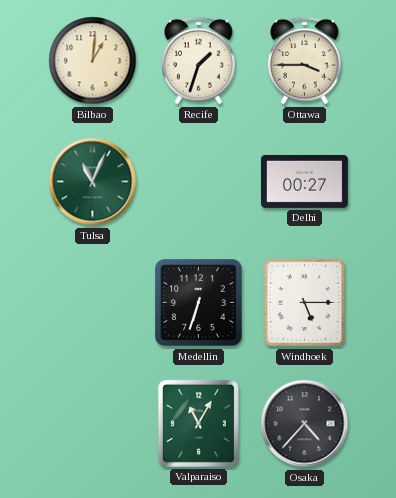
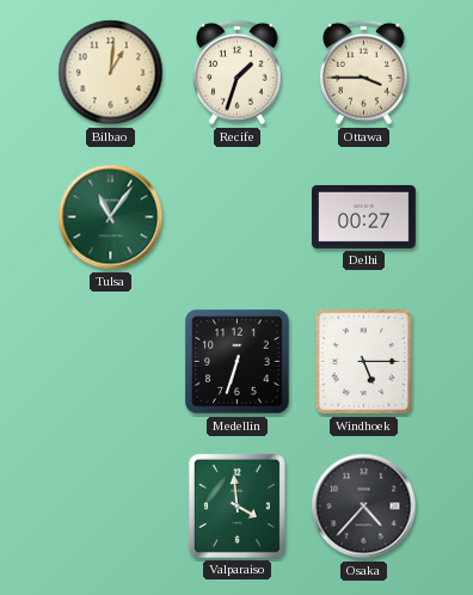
Tulsa: 11:04 -> 11:06
Valparaiso: 11:05 -> 3:59
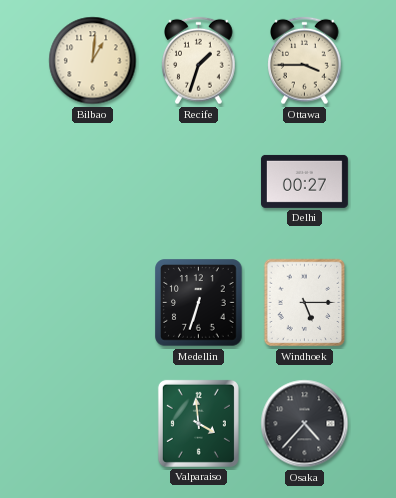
Tulsa: 11:06 -> none
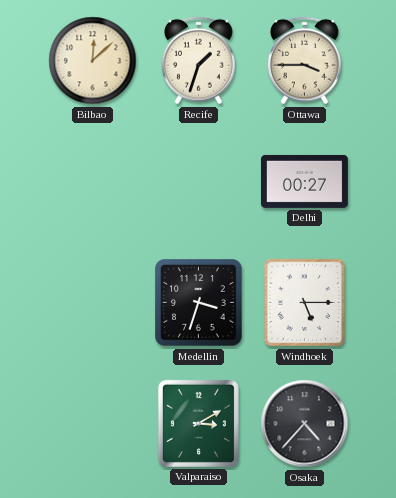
Bilbao: 1:01 -> 12:08
Medellin: 6:33 -> 3:33
Valparaiso: 3:59 -> 3:10
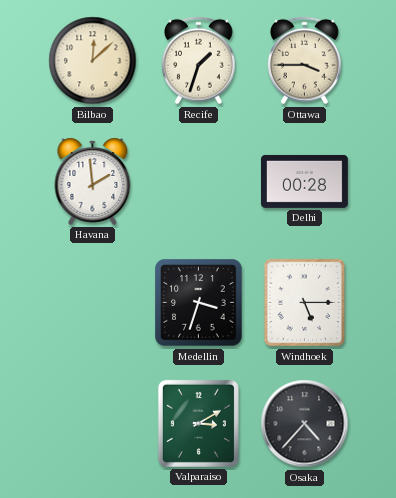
Havana: none -> 1:59
Delhi: 00:27 -> 00:28
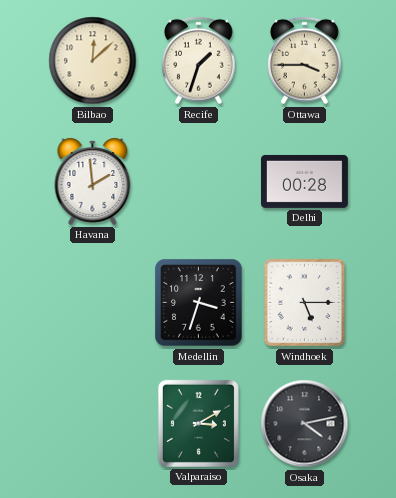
Osaka: 4:37 -> 4:13
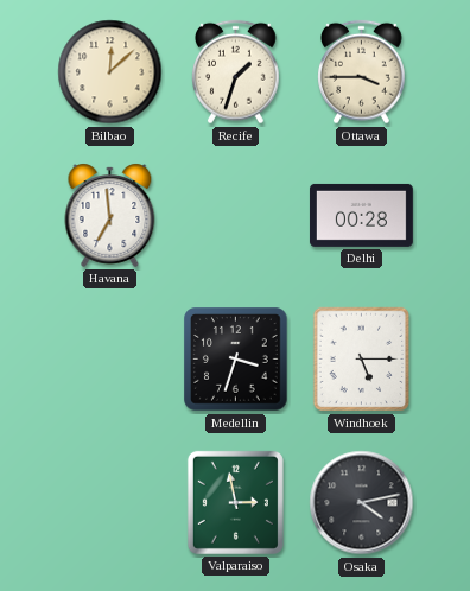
Havana: 1:59 -> 6:59
Valparaiso: 3:10 -> 2:58
